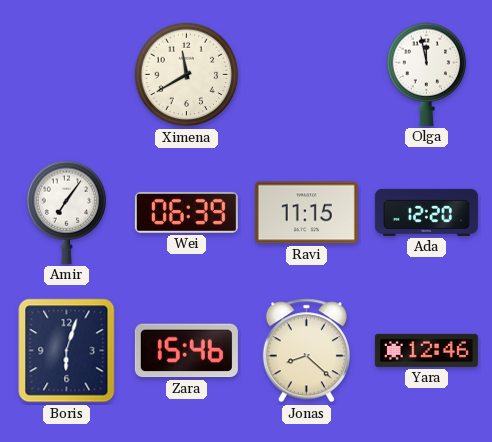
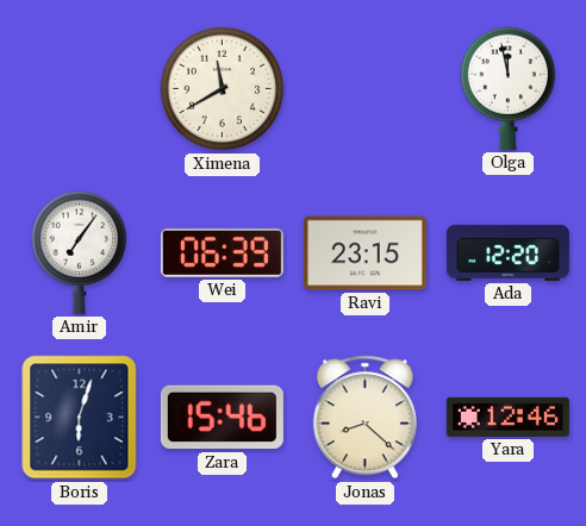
Ravi: 11:15 -> 23:15
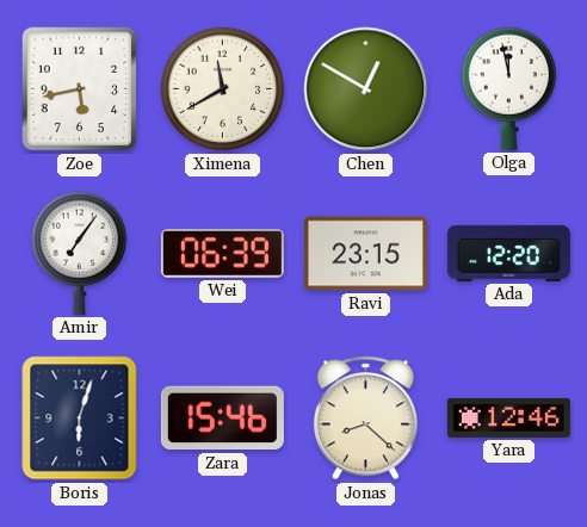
Zoe: none -> 5:43
Chen: none -> 12:50
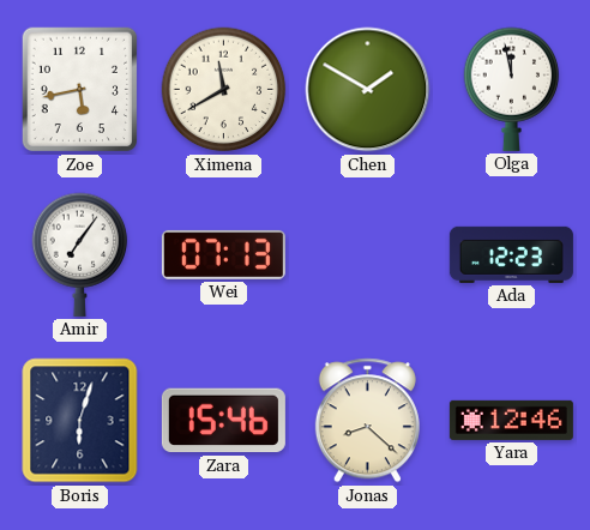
Chen: 12:50 -> 1:50
Wei: 06:39 -> 07:13
Ravi: 23:15 -> none
Ada: 12:20 -> 12:23
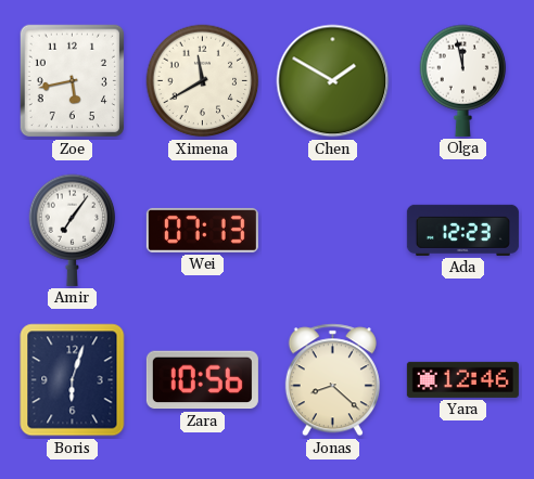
Zara: 15:46 -> 10:56
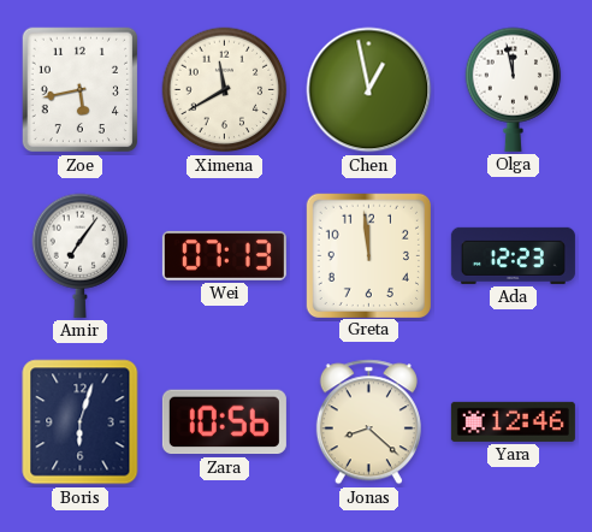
Chen: 1:50 -> 12:58
Greta: none -> 11:59
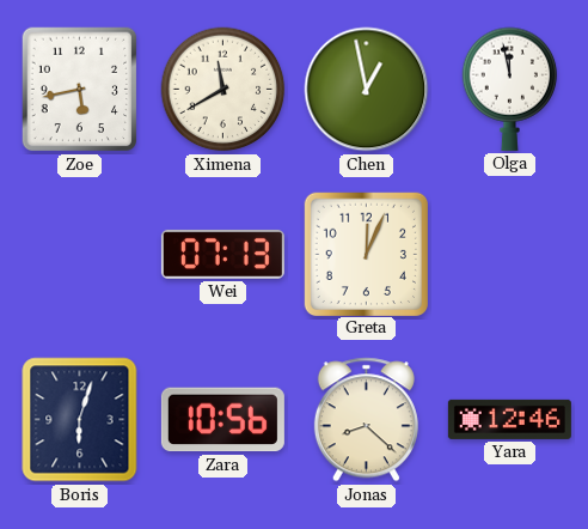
Amir: 7:06 -> none
Greta: 11:59 -> 12:04
Ada: 12:23 -> none
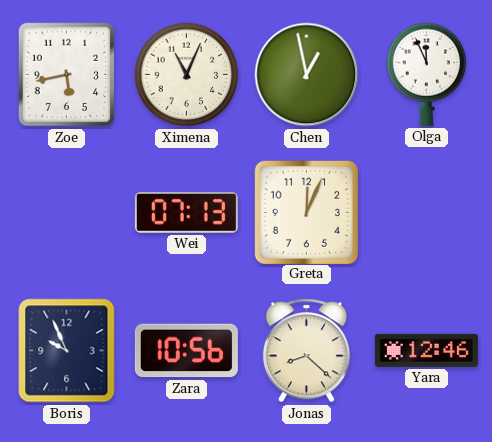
Ximena: 11:40 -> 11:04
Olga: 11:58 -> 11:56
Boris: 6:03 -> 9:56
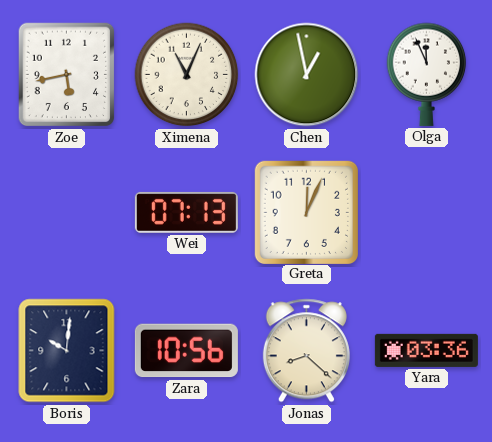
Boris: 9:56 -> 10:01
Yara: 12:46 -> 03:36
